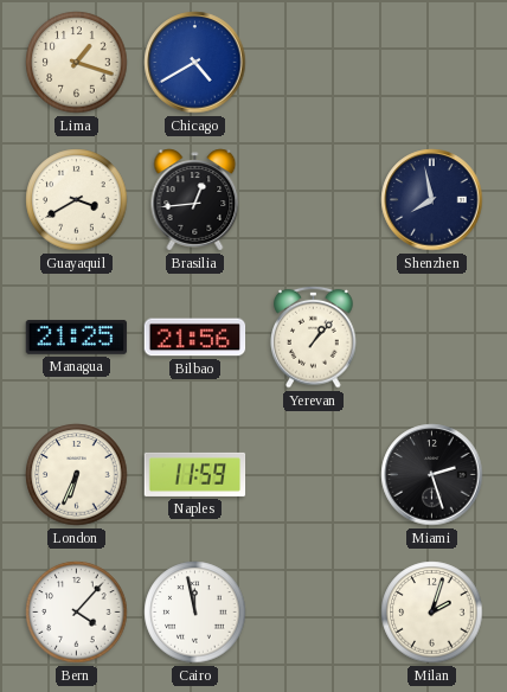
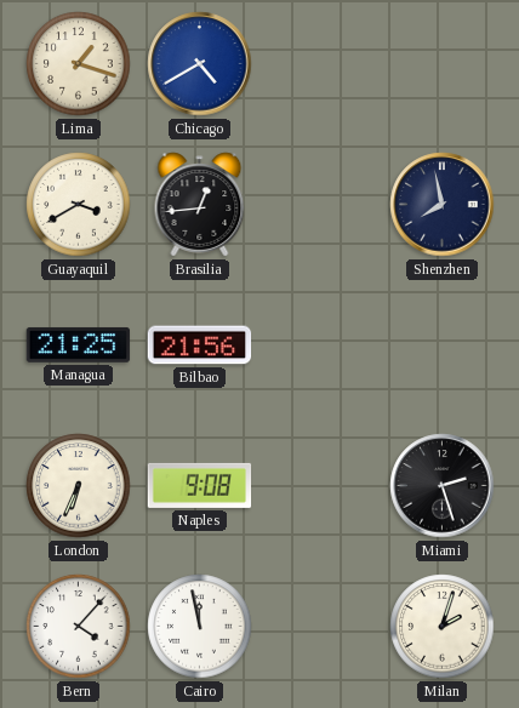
Yerevan: 1:07 -> none
Naples: 11:59 -> 9:08
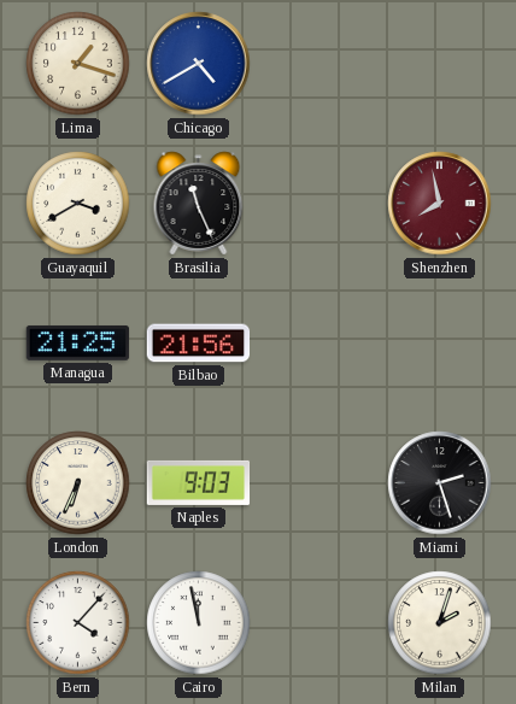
Brasilia: 12:44 -> 11:26
Shenzhen dial: navy -> burgundy
Naples: 9:08 -> 9:03
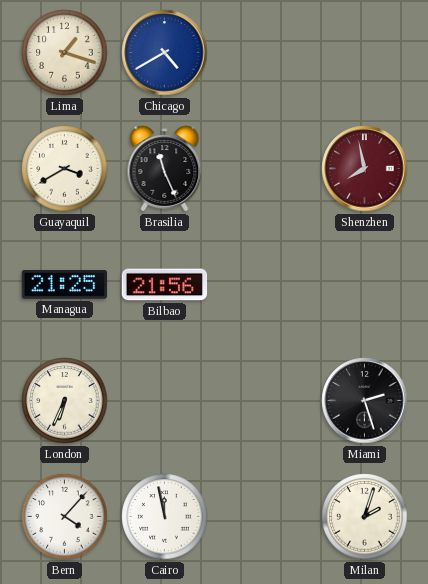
Naples: 9:03 -> none
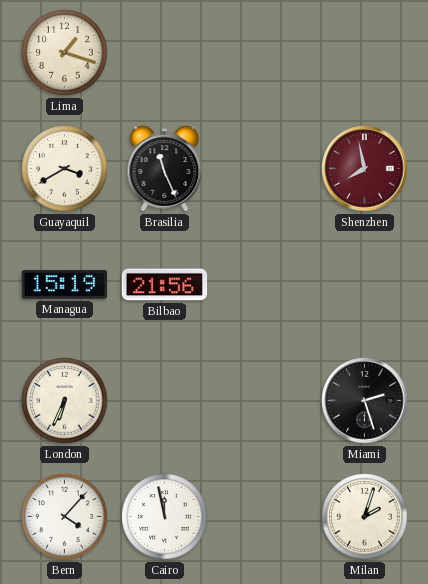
Chicago: 4:40 -> none
Managua: 21:25 -> 15:19
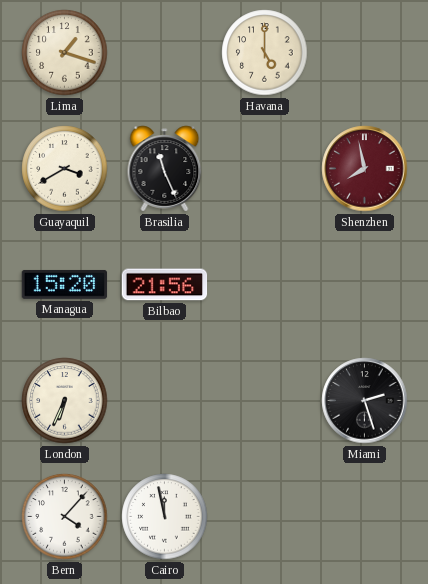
Havana: none -> 5:00
Managua: 15:19 -> 15:20
Milan: 2:03 -> none
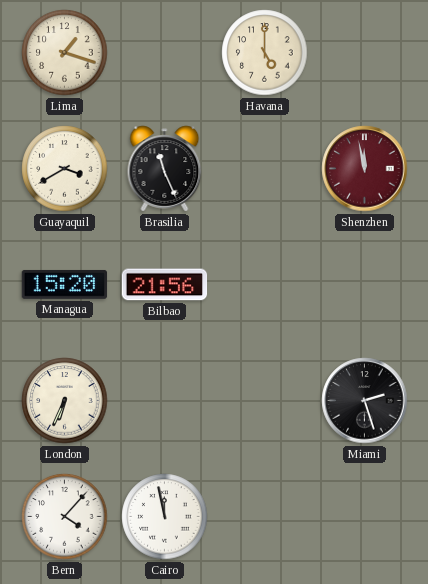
Shenzhen: 7:58 -> 11:58
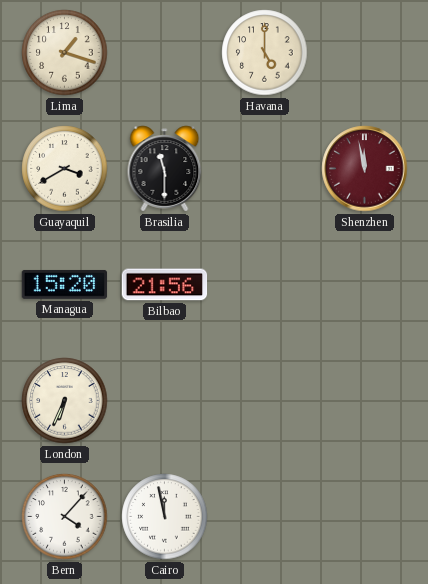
Brasilia: 11:26 -> 11:30
Miami: 2:27 -> none
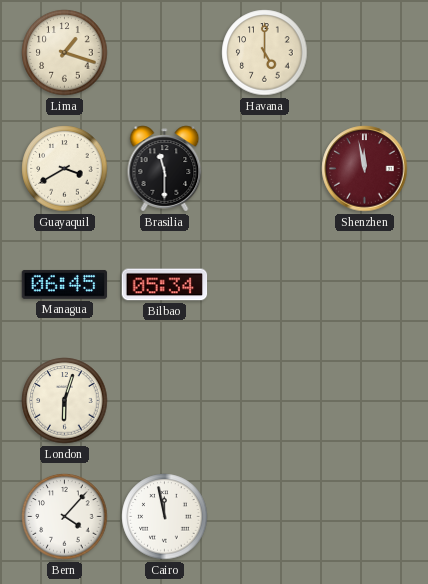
Managua: 15:20 -> 06:45
Bilbao: 21:56 -> 05:34
London: 6:34 -> 6:03
